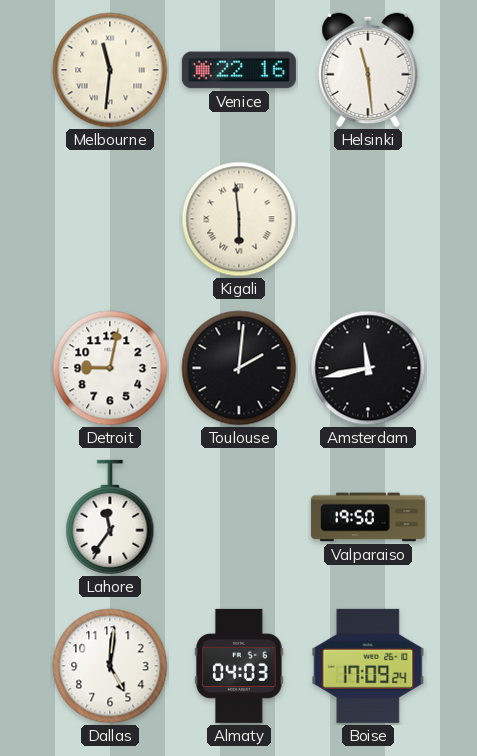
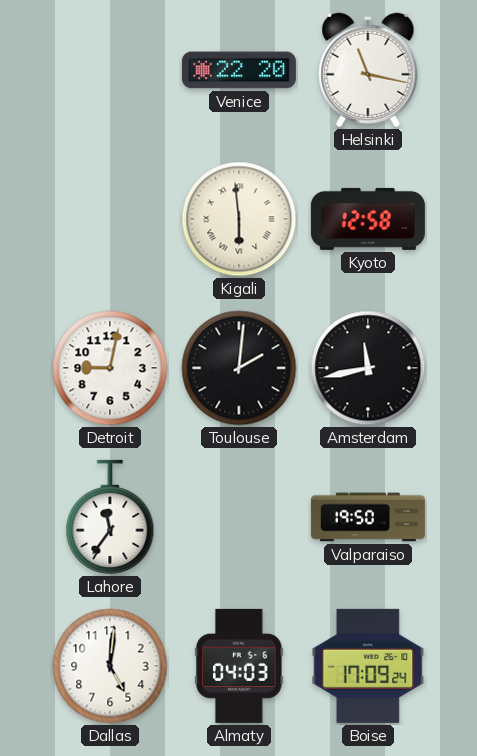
Melbourne: 11:31 -> none
Venice: 22:16 -> 22:20
Helsinki: 11:29 -> 11:17
Kyoto: none -> 12:58
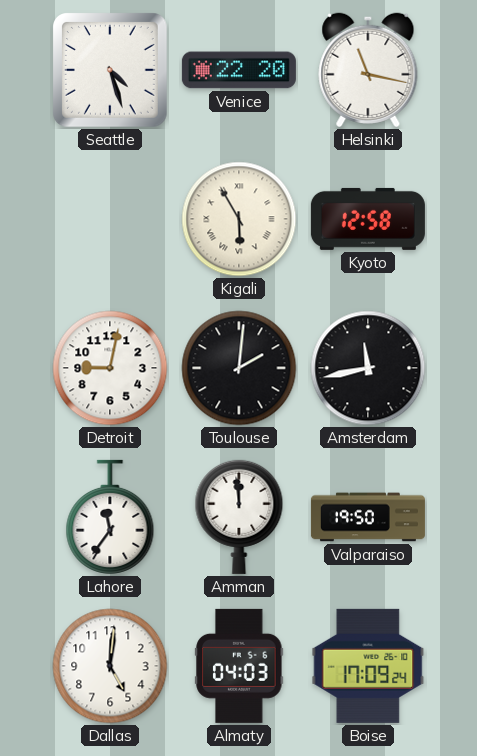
Seattle: none -> 4:27
Kigali: 5:59 -> 5:55
Amman: none -> 11:59
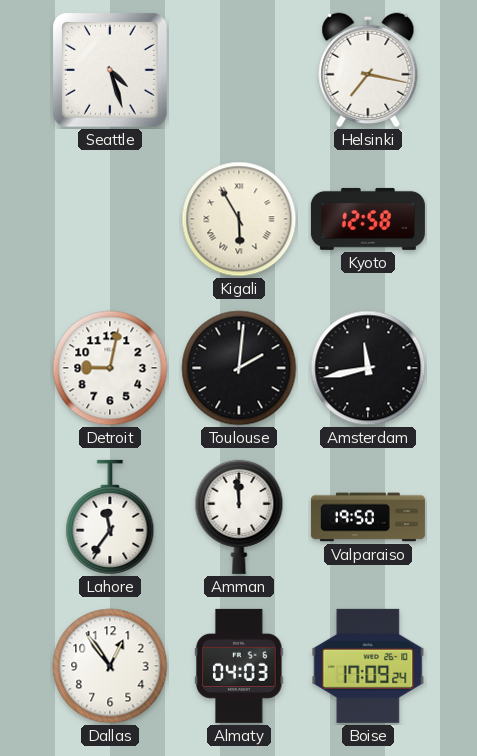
Venice: 22:20 -> none
Helsinki: 11:17 -> 7:17
Dallas: 5:01 -> 12:54
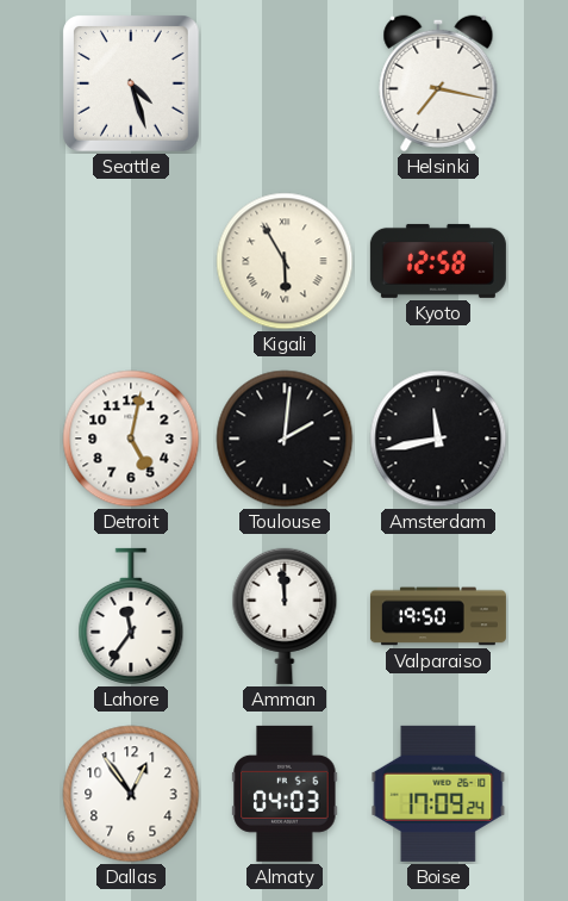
Detroit: 9:02 -> 5:02
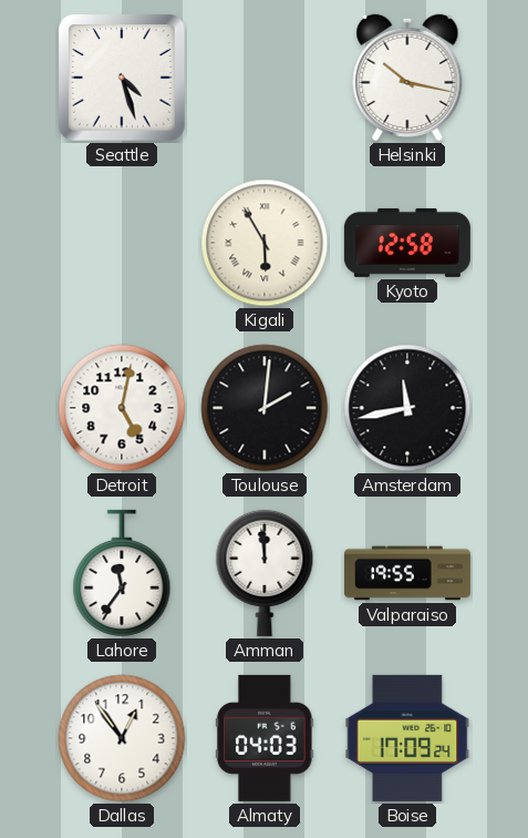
Helsinki: 7:17 -> 10:17
Valparaiso: 19:50 -> 19:55
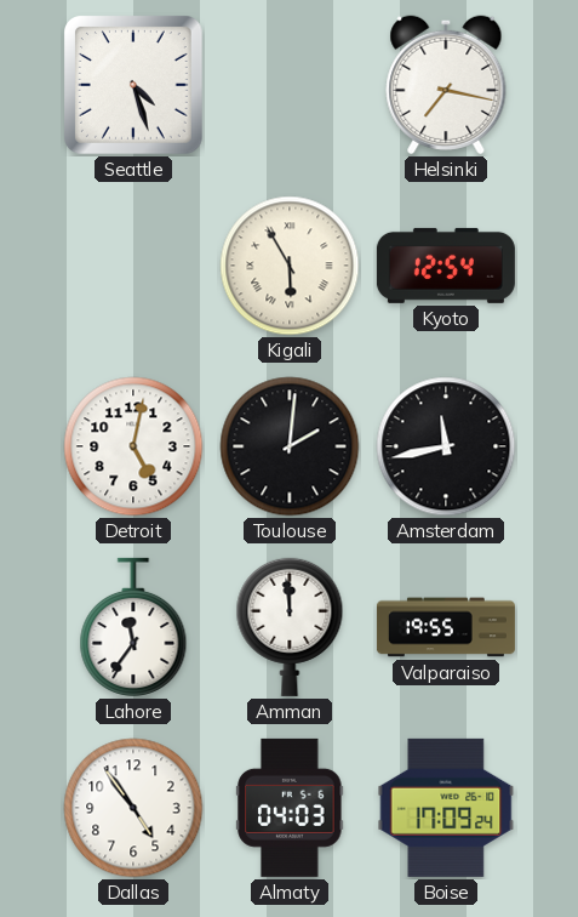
Helsinki: 10:17 -> 7:17
Kyoto: 12:58 -> 12:54
Dallas: 12:54 -> 4:54
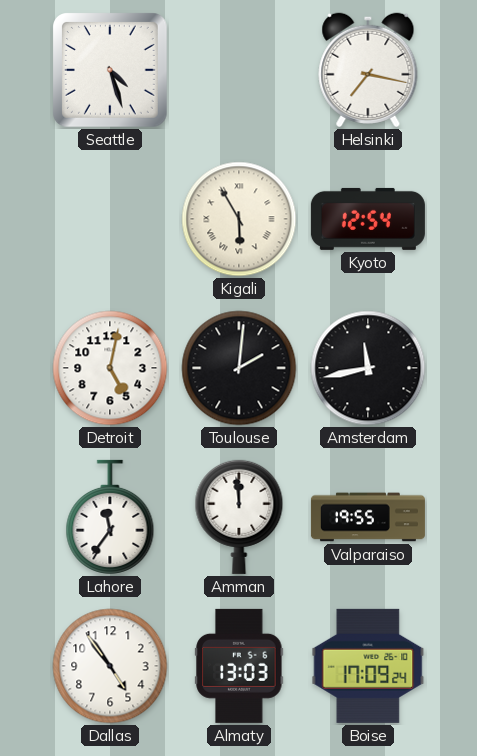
Almaty: 04:03 -> 13:03
